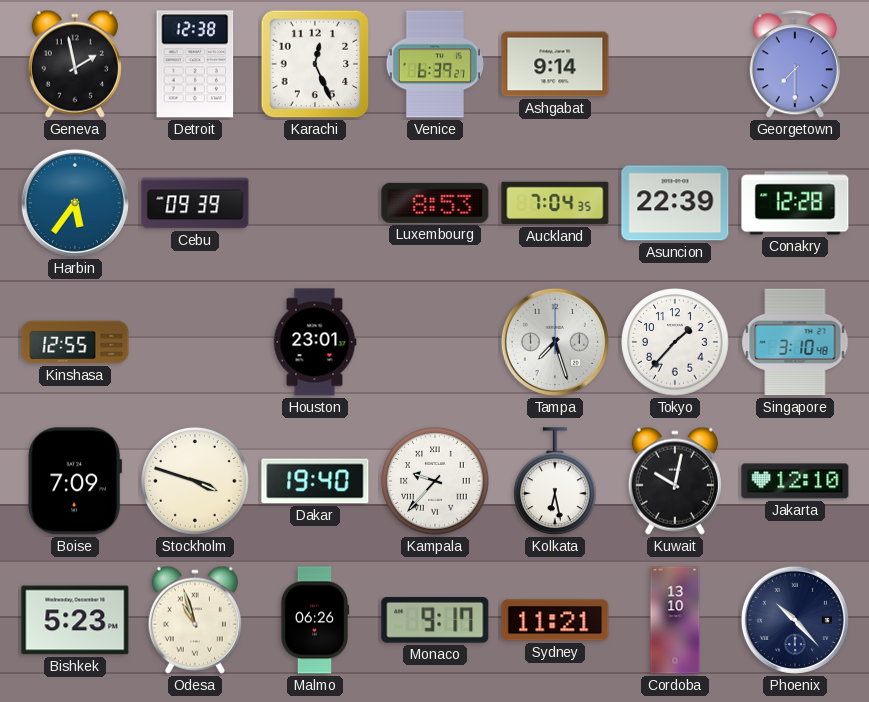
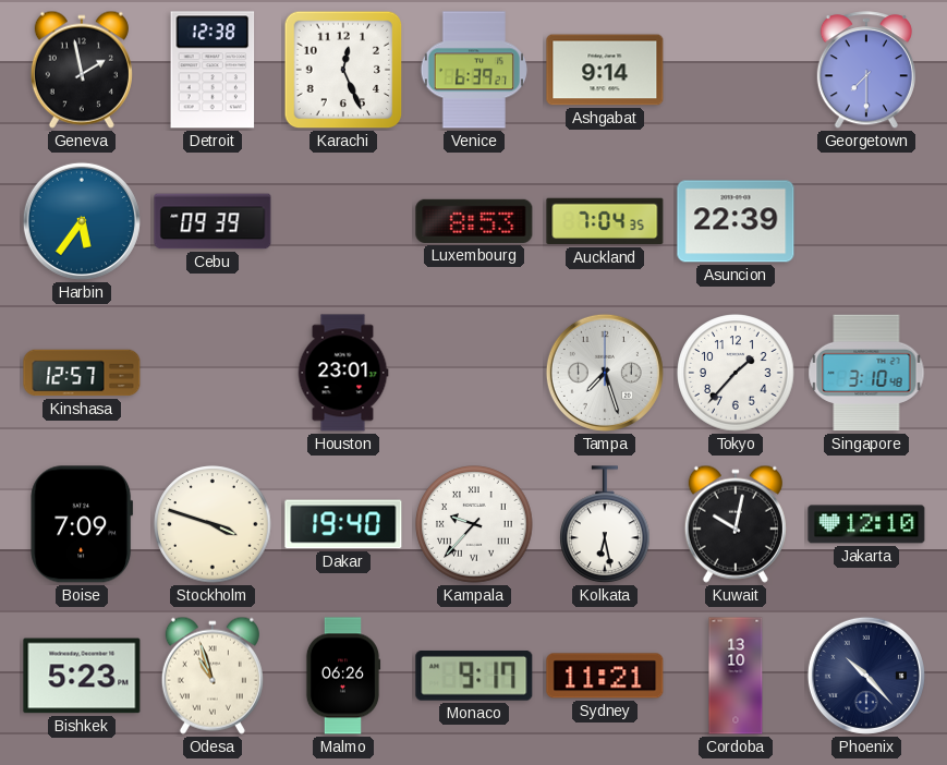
Conakry: 12:28 -> none
Kinshasa: 12:55 -> 12:57
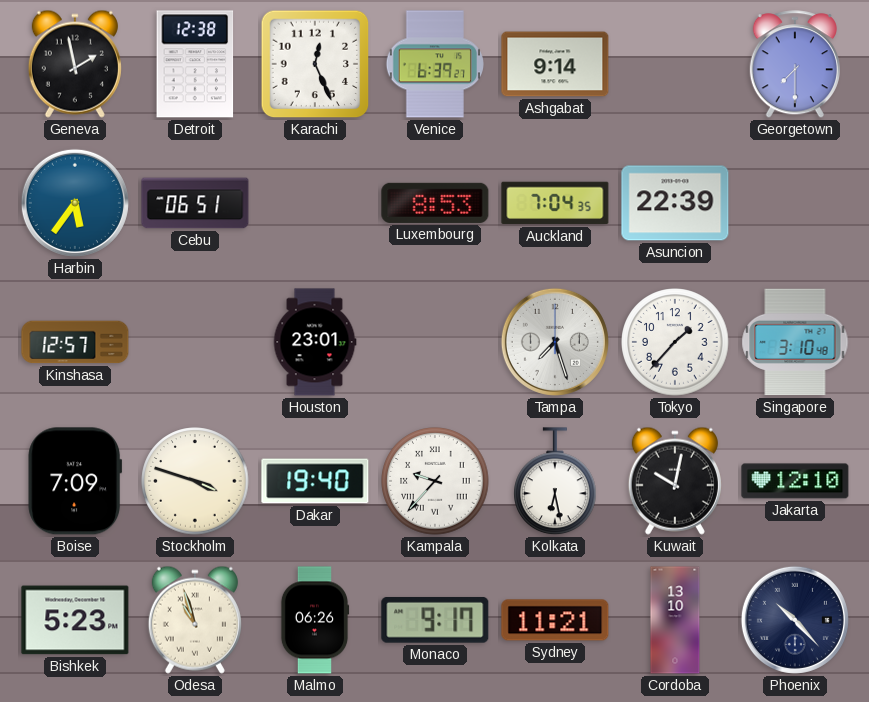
Cebu: 09:39 -> 06:51
